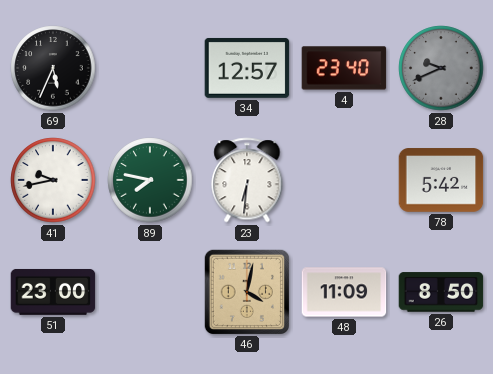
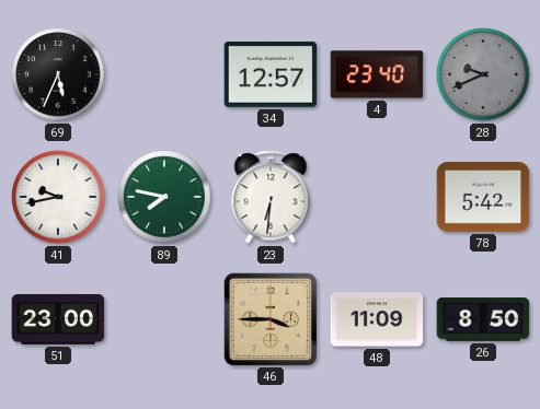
46: 4:02 -> 3:45
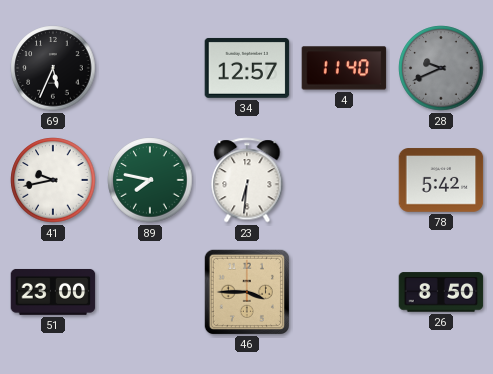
4: 23:40 -> 11:40
48: 11:09 -> none
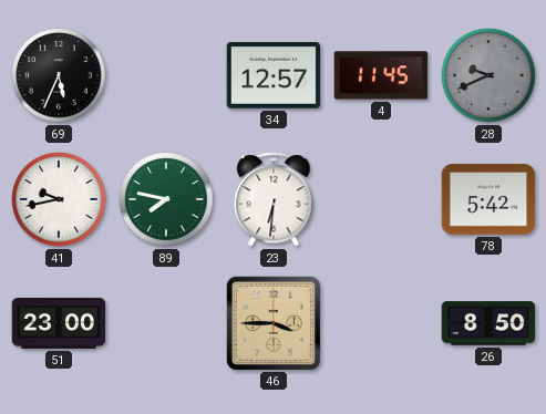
4: 11:40 -> 11:45
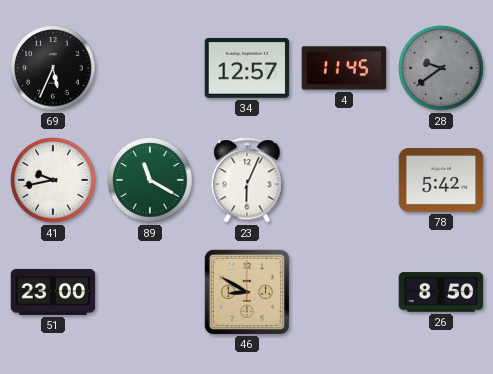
28: 9:41 -> 9:39
89: 7:47 -> 11:20
23: 6:31 -> 6:04
46: 3:45 -> 8:50
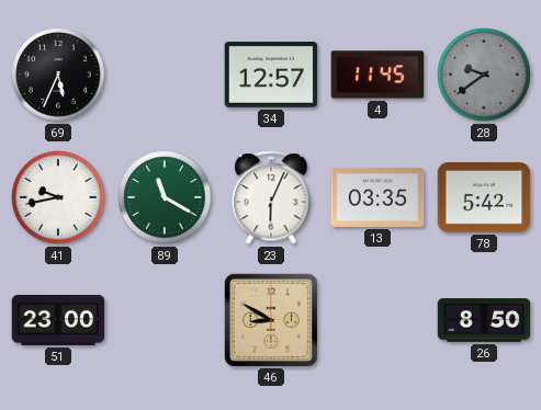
13: none -> 03:35
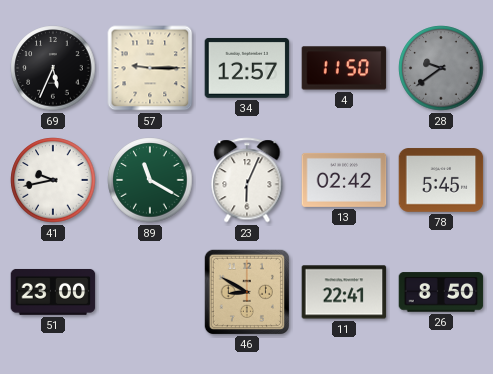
57: none -> 9:15
4: 11:45 -> 11:50
13: 03:35 -> 02:42
78: 5:42 -> 5:45
11: none -> 22:41
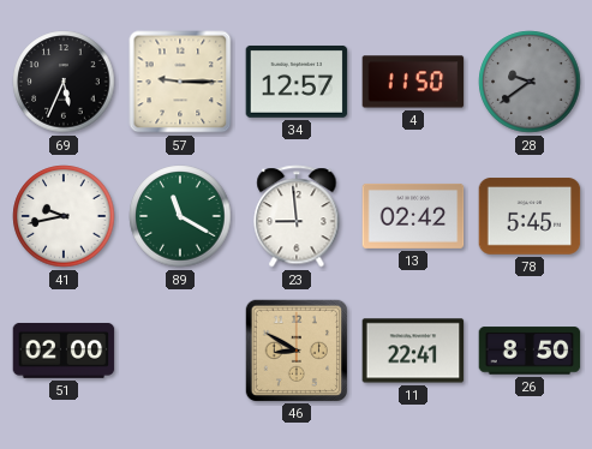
23: 6:04 -> 8:59
51: 23:00 -> 02:00
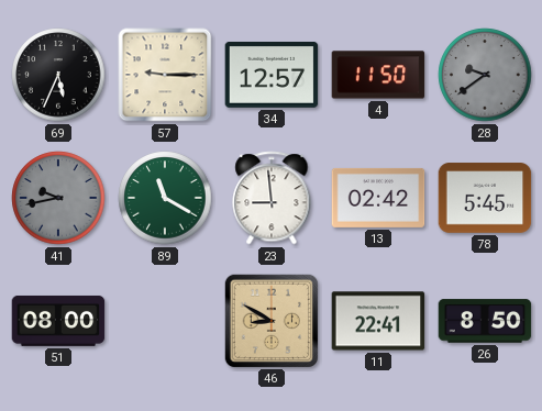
41 dial: white -> grey
51: 02:00 -> 08:00
